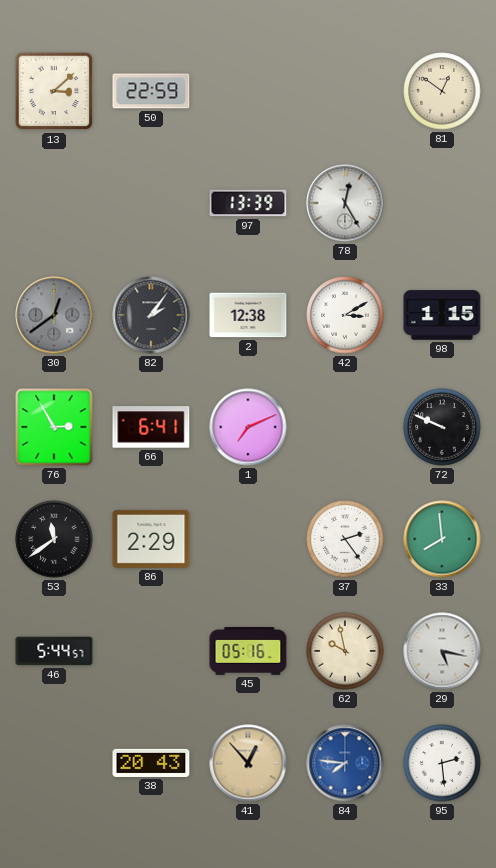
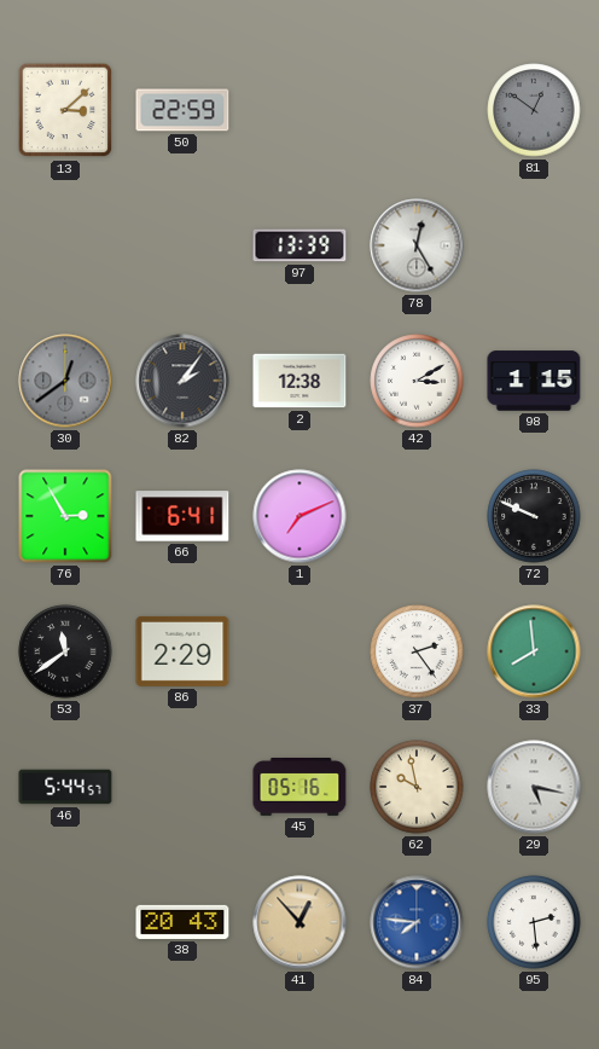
81 dial: cream -> grey
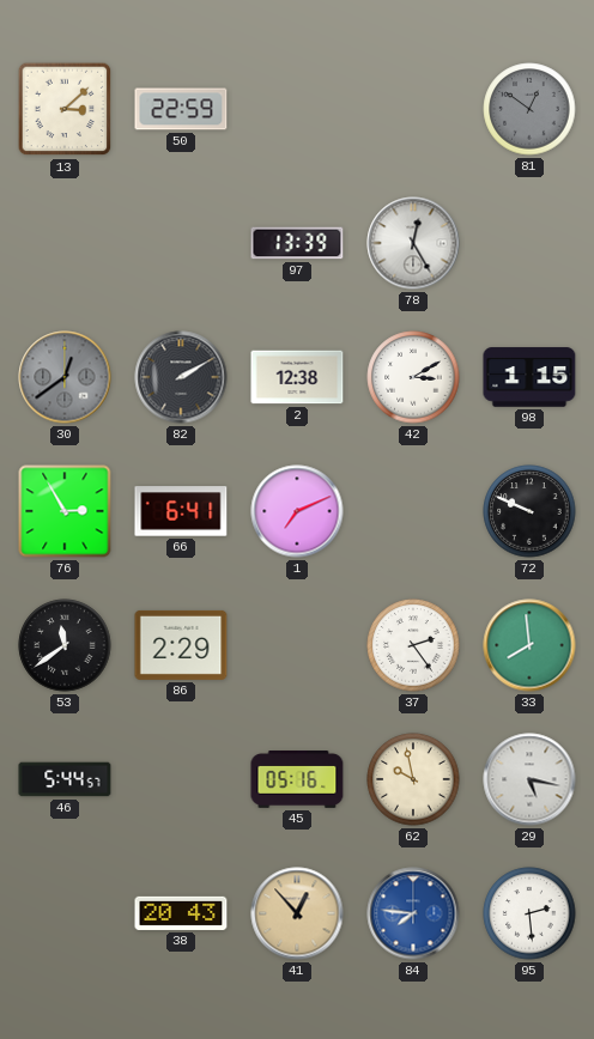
82: 2:06 -> 2:10
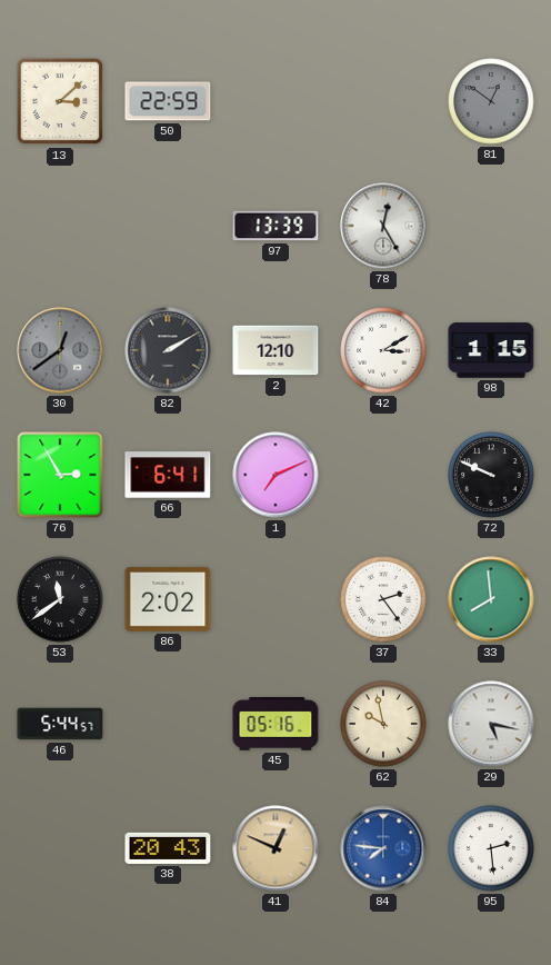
2: 12:38 -> 12:10
86: 2:29 -> 2:02
41: 12:53 -> 12:49
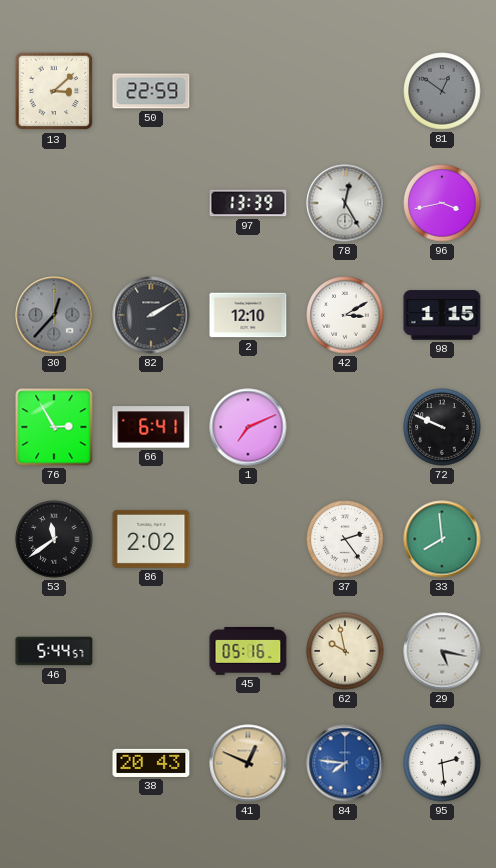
96: none -> 3:43
30: 12:39 -> 12:37
